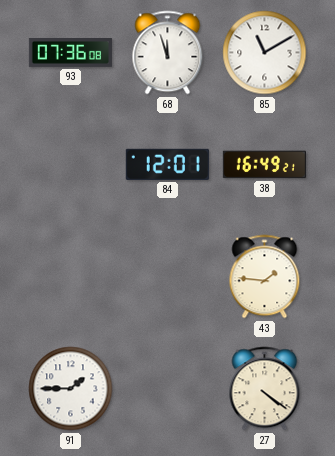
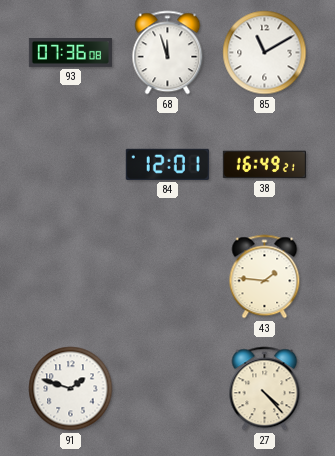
91: 1:45 -> 1:48
27: 4:21 -> 4:23
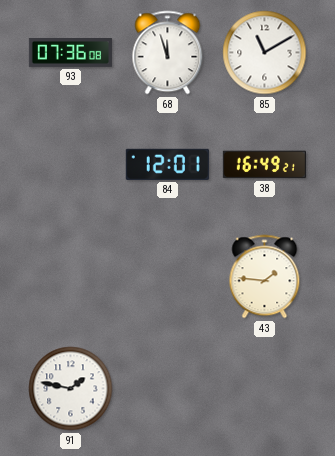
91: 1:48 -> 1:47
27: 4:23 -> none
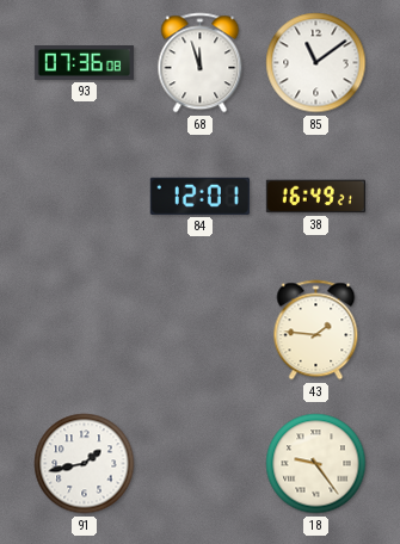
85: 11:10 -> 11:09
91: 1:47 -> 1:43
18: none -> 9:24
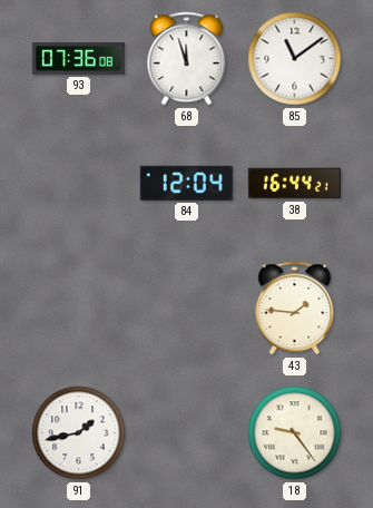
84: 12:01 -> 12:04
38: 16:49 -> 16:44
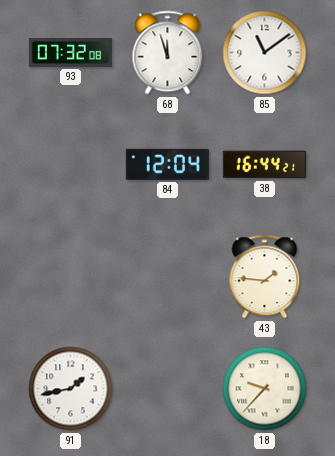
93: 07:36 -> 07:32
18: 9:24 -> 9:37
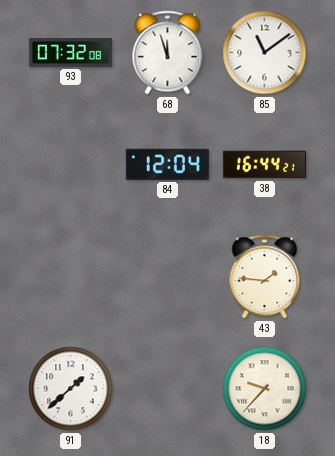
91: 1:43 -> 1:38
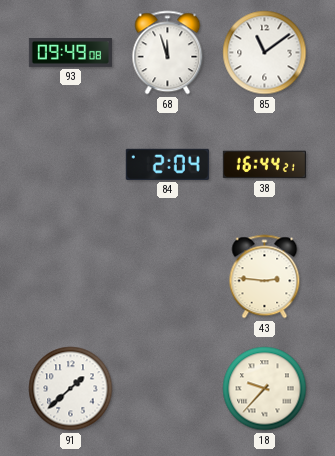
93: 07:32 -> 09:49
84: 12:04 -> 2:04
43: 1:46 -> 2:46
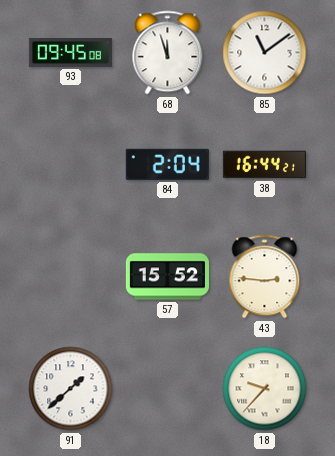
93: 09:49 -> 09:45
57: none -> 15:52
